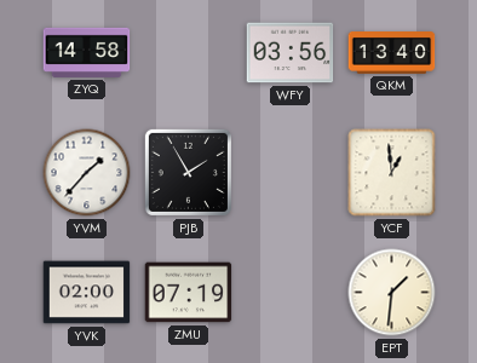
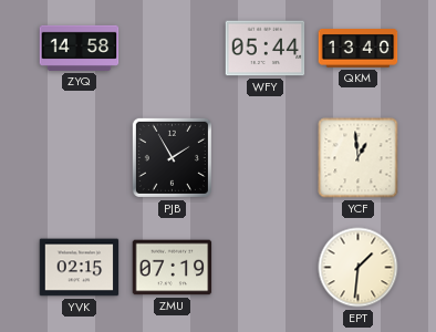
WFY: 03:56 -> 05:44
YVM: 1:37 -> none
YVK: 02:00 -> 02:15
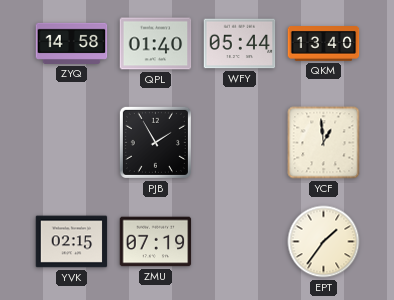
QPL: none -> 01:40
EPT: 1:31 -> 1:36
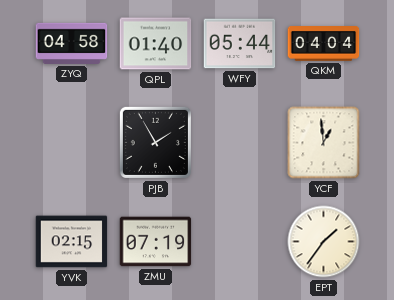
ZYQ: 14:58 -> 04:58
QKM: 13:40 -> 04:04
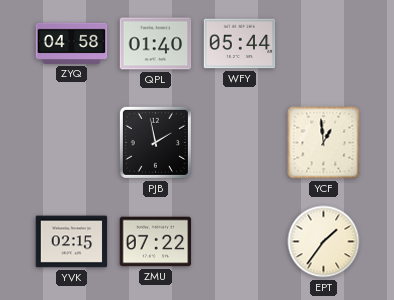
QKM: 04:04 -> none
PJB: 1:55 -> 1:58
ZMU: 07:19 -> 07:22
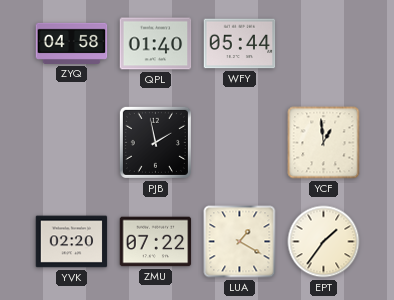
YVK: 02:15 -> 02:20
LUA: none -> 1:20
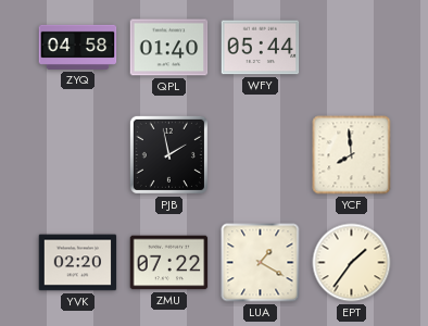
YCF: 12:59 -> 7:59
